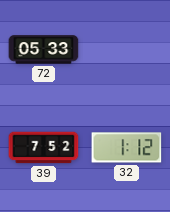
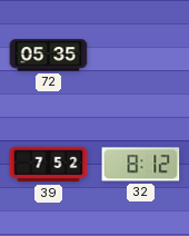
72: 05:33 -> 05:35
32: 1:12 -> 8:12
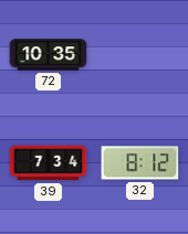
72: 05:35 -> 10:35
39: 7:52 -> 7:34
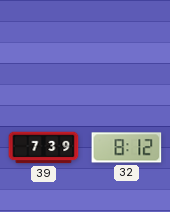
72: 10:35 -> none
39: 7:34 -> 7:39
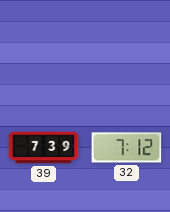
32: 8:12 -> 7:12
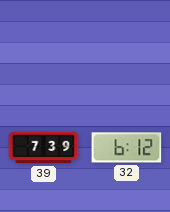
32: 7:12 -> 6:12
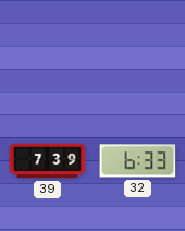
32: 6:12 -> 6:33
